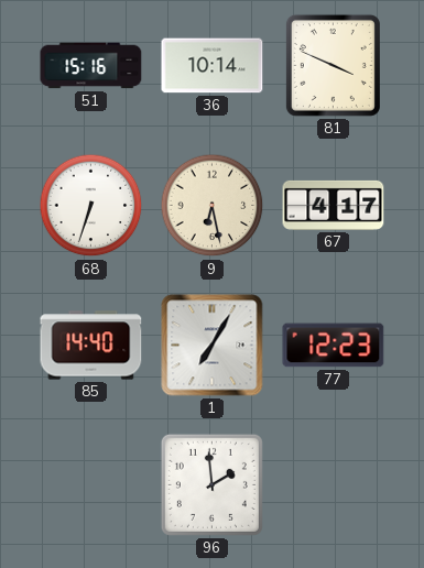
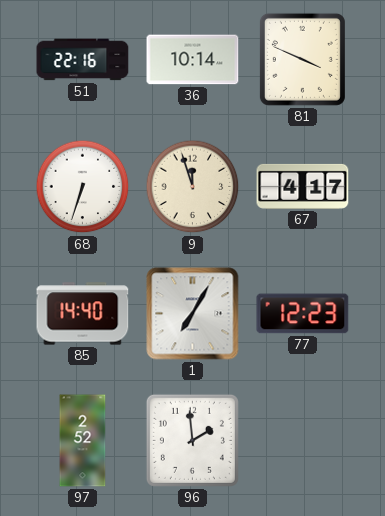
51: 15:16 -> 22:16
9: 6:28 -> 11:57
97: none -> 2:52
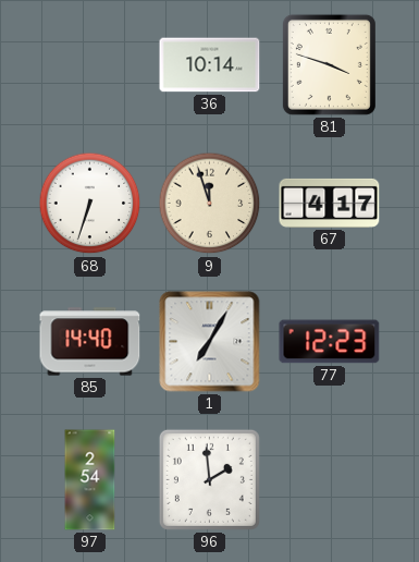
51: 22:16 -> none
81: 3:49 -> 3:48
97: 2:52 -> 2:54
